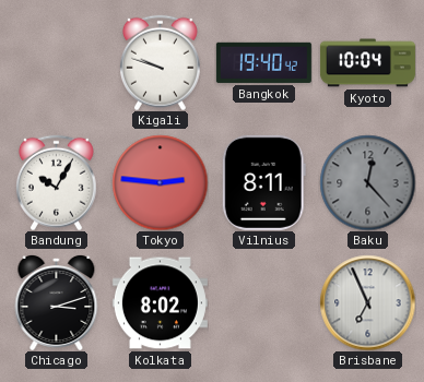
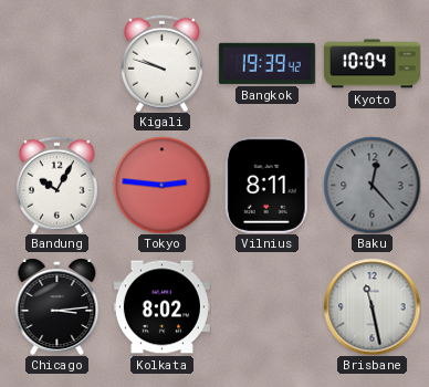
Bangkok: 19:40 -> 19:39
Chicago: 3:12 -> 3:14
Brisbane: 6:56 -> 11:28
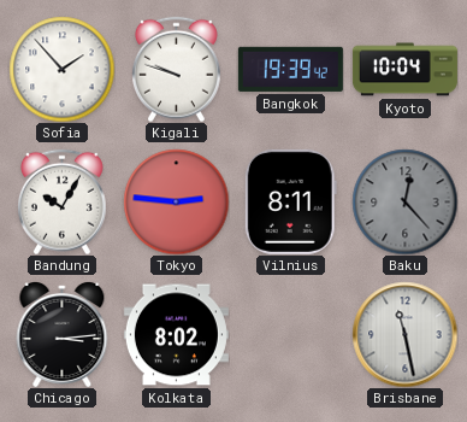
Sofia: none -> 1:53
